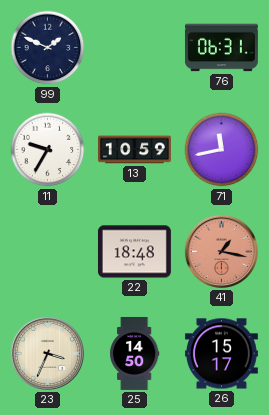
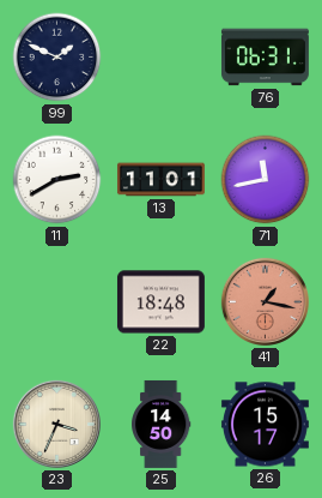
11: 9:35 -> 2:40
13: 10:59 -> 11:01
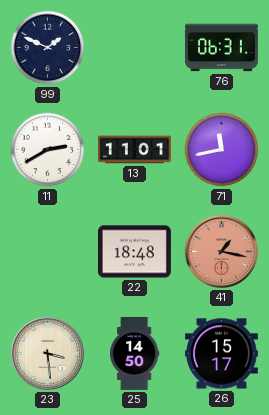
23: 3:34 -> 3:29
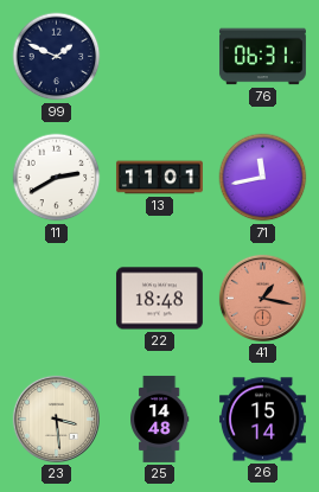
25: 14:50 -> 14:48
26: 15:17 -> 15:14
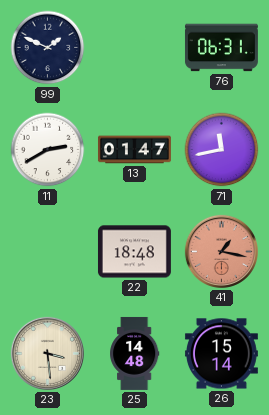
13: 11:01 -> 01:47
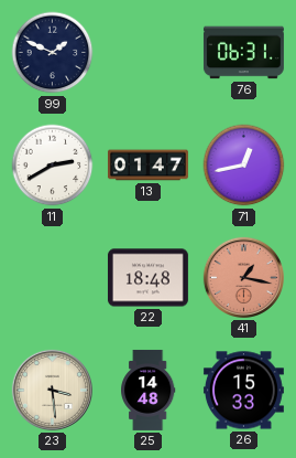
71: 11:43 -> 12:43
26: 15:14 -> 15:33
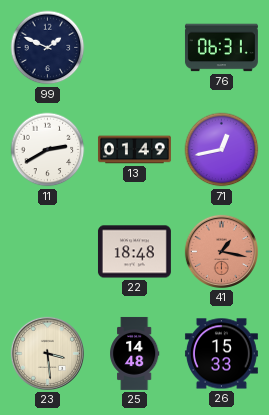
13: 01:47 -> 01:49
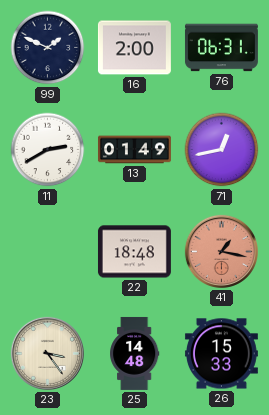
16: none -> 2:00
23: 3:29 -> 3:24
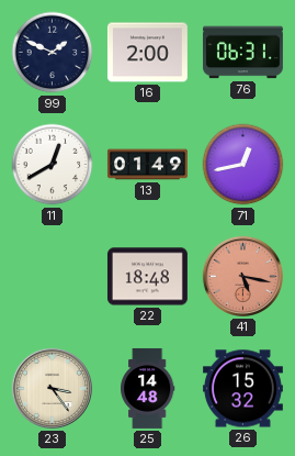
11: 2:40 -> 12:40
41: 1:17 -> 5:17
26: 15:33 -> 15:32
